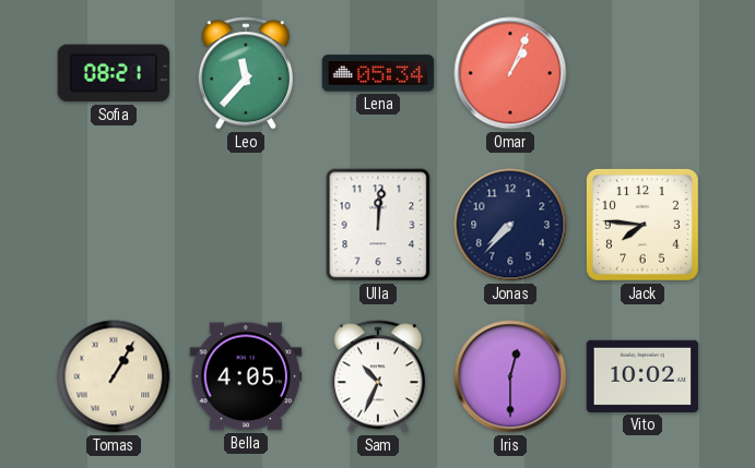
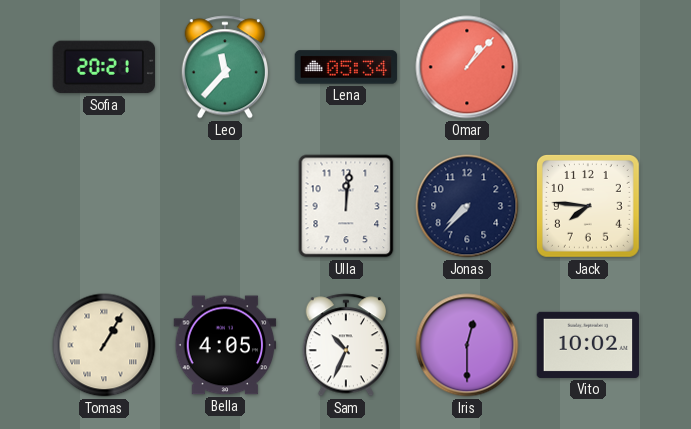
Sofia: 08:21 -> 20:21
Omar: 1:04 -> 1:07
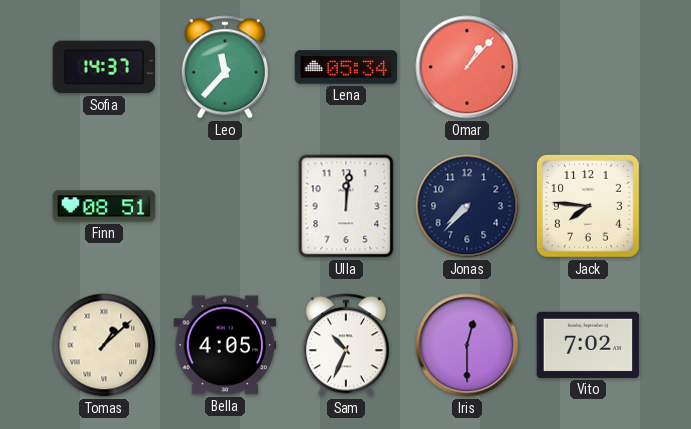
Sofia: 20:21 -> 14:37
Finn: none -> 08:51
Tomas: 1:05 -> 1:08
Vito: 10:02 -> 7:02
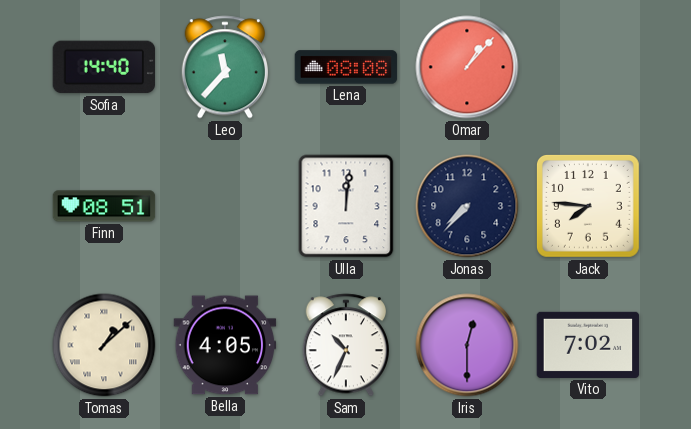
Sofia: 14:37 -> 14:40
Lena: 05:34 -> 08:08
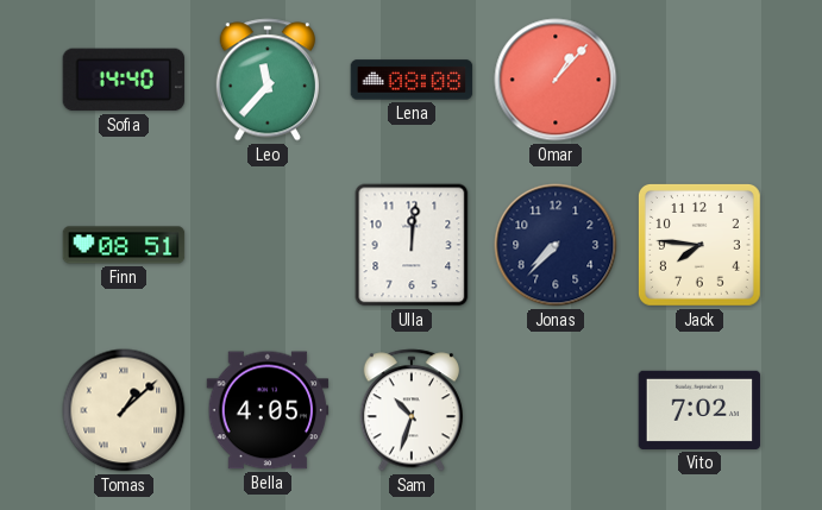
Sam: 10:34 -> 10:33
Iris: 12:30 -> none
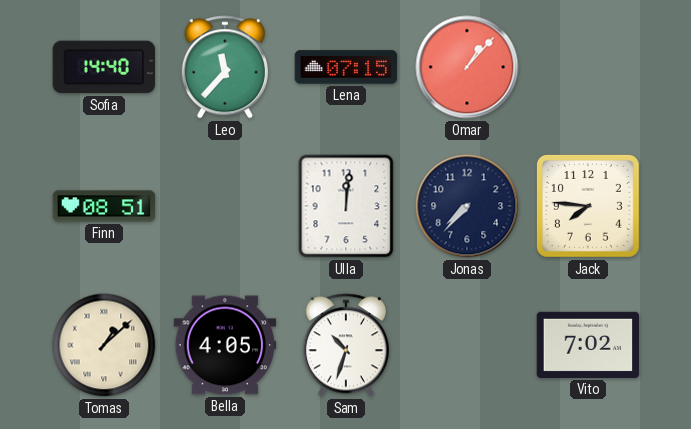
Lena: 08:08 -> 07:15
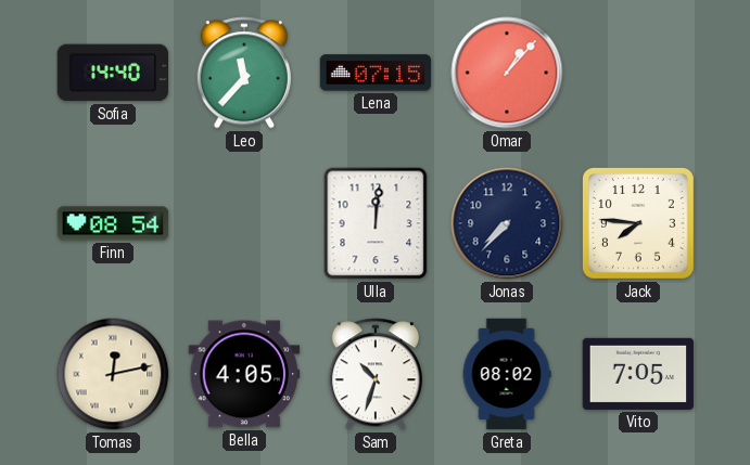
Finn: 08:51 -> 08:54
Tomas: 1:08 -> 12:13
Greta: none -> 08:02
Vito: 7:02 -> 7:05
